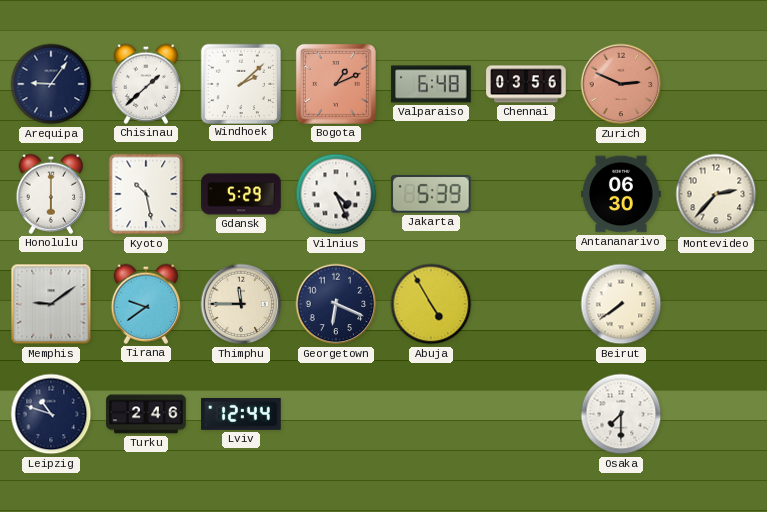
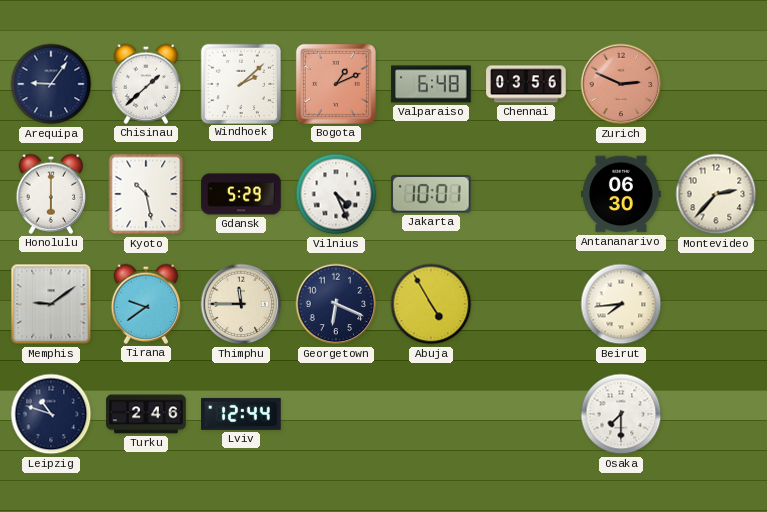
Jakarta: 5:39 -> 10:01
Beirut: 7:39 -> 7:44
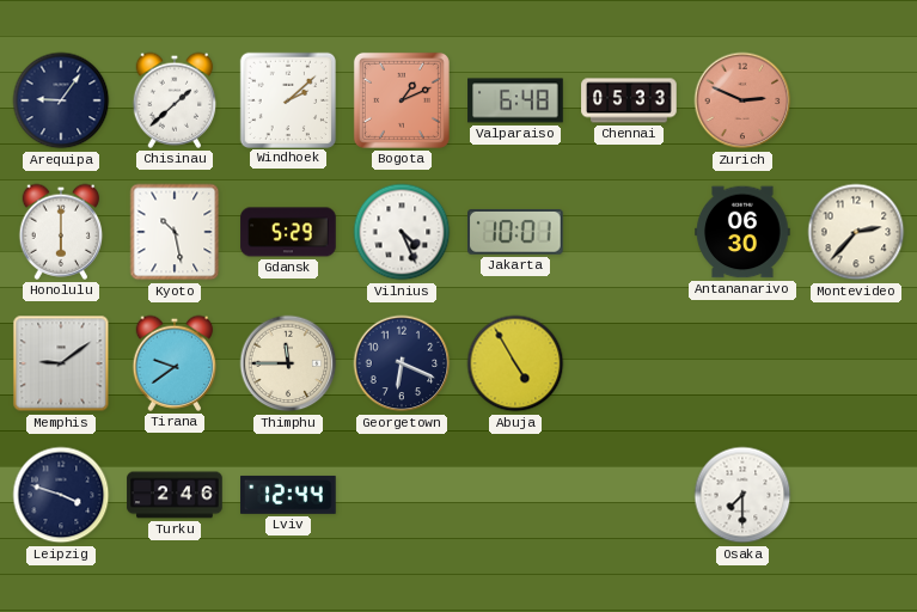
Chennai: 03:56 -> 05:33
Beirut: 7:44 -> none
Leipzig: 10:48 -> 3:48
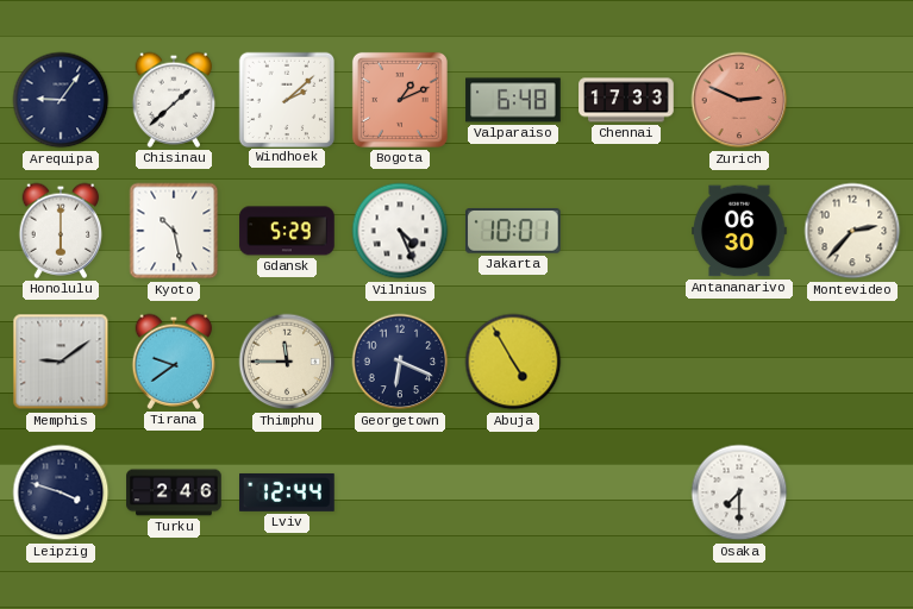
Chennai: 05:33 -> 17:33
